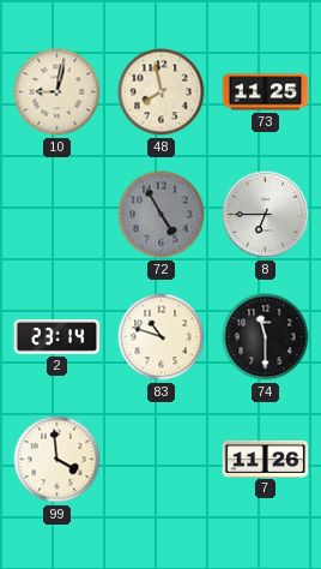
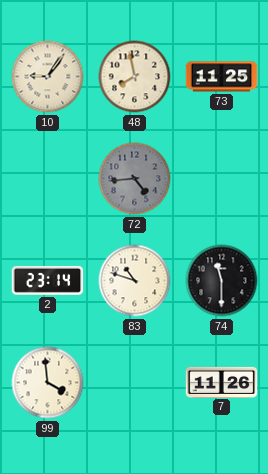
10: 9:02 -> 9:06
72: 4:55 -> 4:44
8: 6:45 -> none
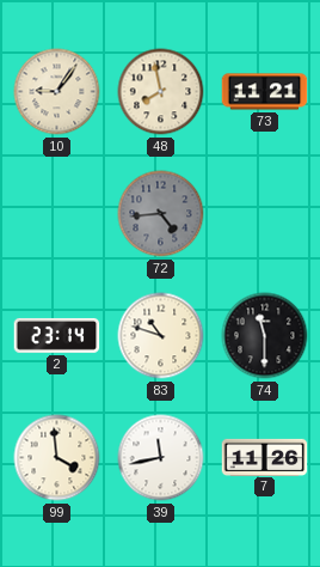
73: 11:25 -> 11:21
39: none -> 11:43
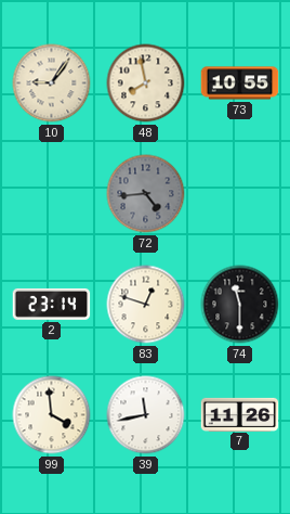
73: 11:21 -> 10:55
83: 10:48 -> 12:48
